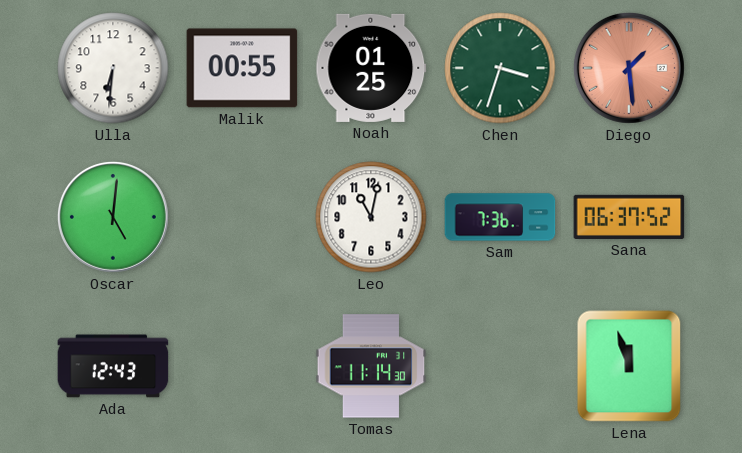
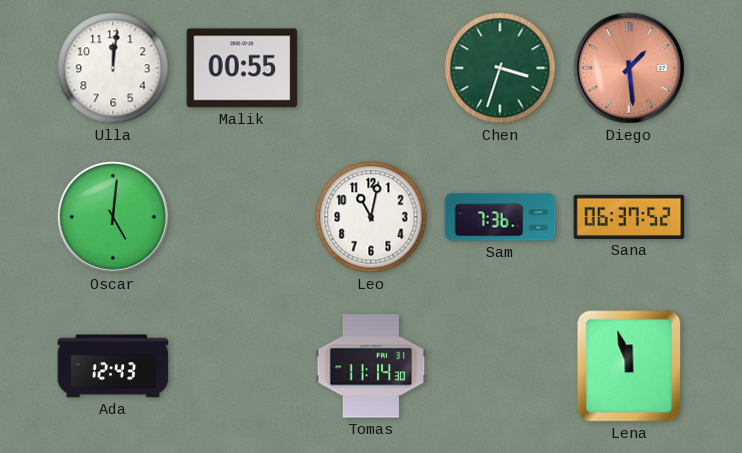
Ulla: 6:31 -> 12:01
Noah: 01:25 -> none
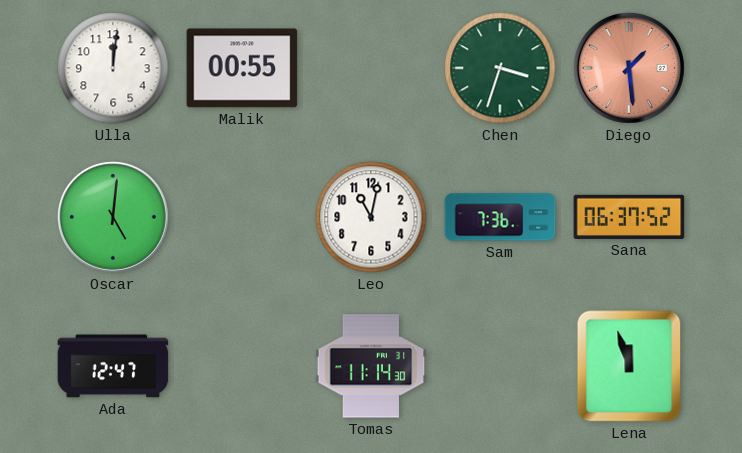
Ada: 12:43 -> 12:47
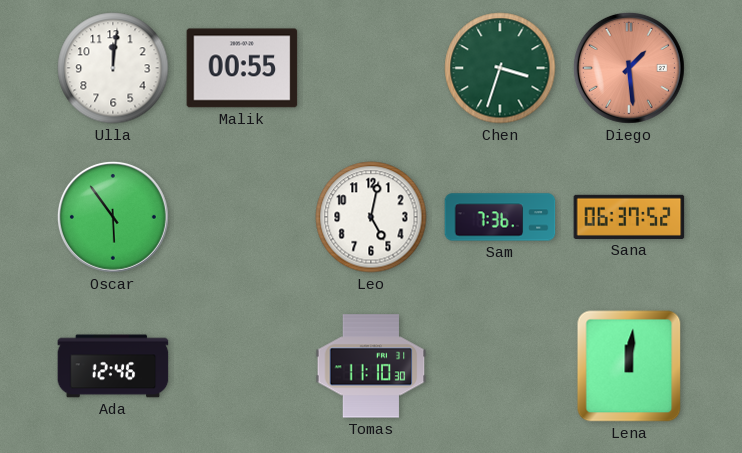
Oscar: 5:01 -> 5:54
Leo: 11:02 -> 5:02
Ada: 12:47 -> 12:46
Tomas: 11:14 -> 11:10
Lena: 11:57 -> 12:01
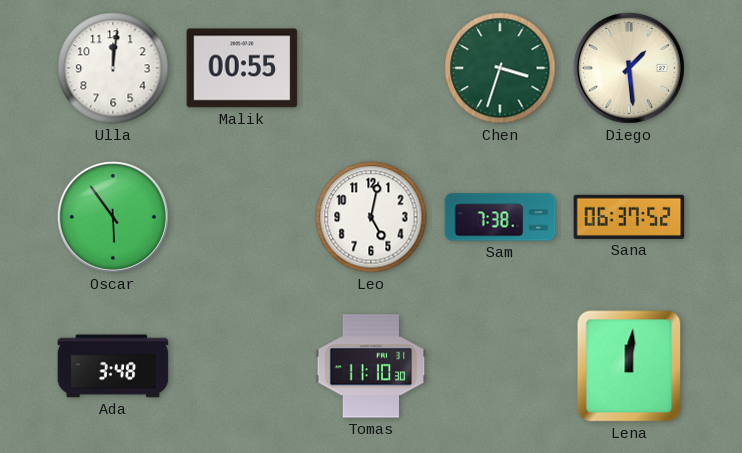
Diego dial: salmon -> cream
Sam: 7:36 -> 7:38
Ada: 12:46 -> 3:48
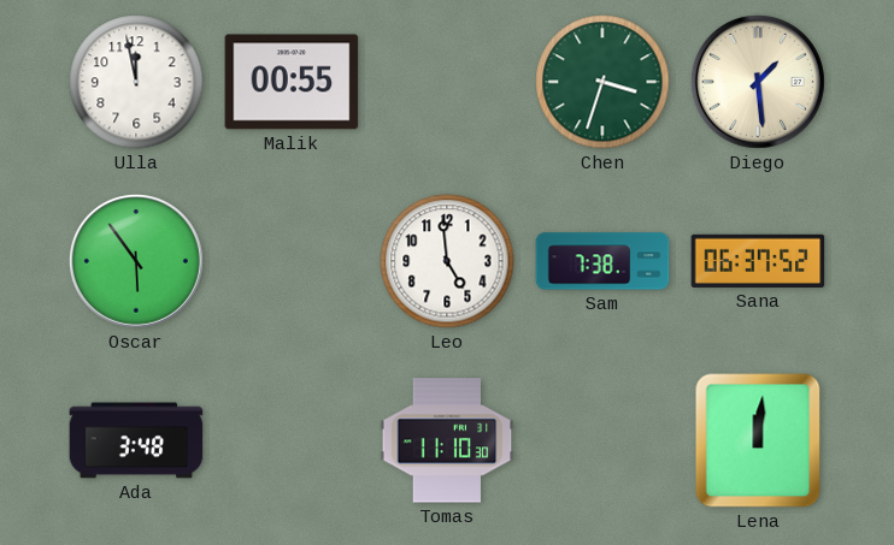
Ulla: 12:01 -> 11:58
Leo: 5:02 -> 4:59
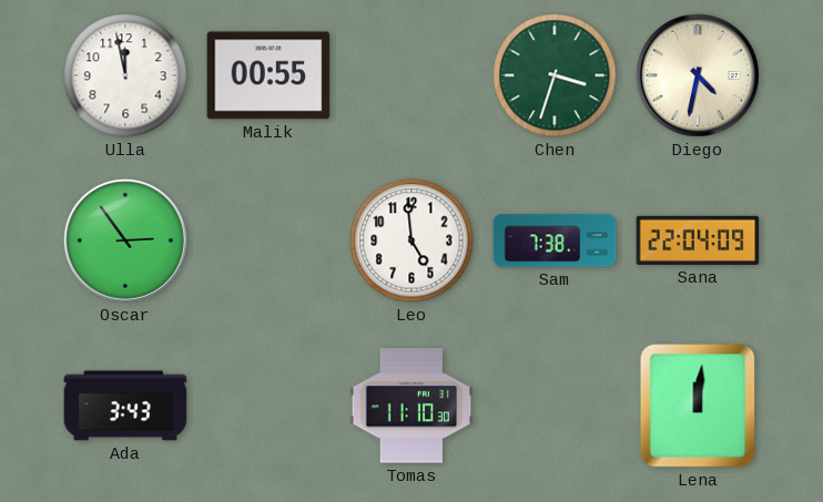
Diego: 1:29 -> 4:32
Oscar: 5:54 -> 2:54
Sana: 06:37 -> 22:04
Ada: 3:48 -> 3:43
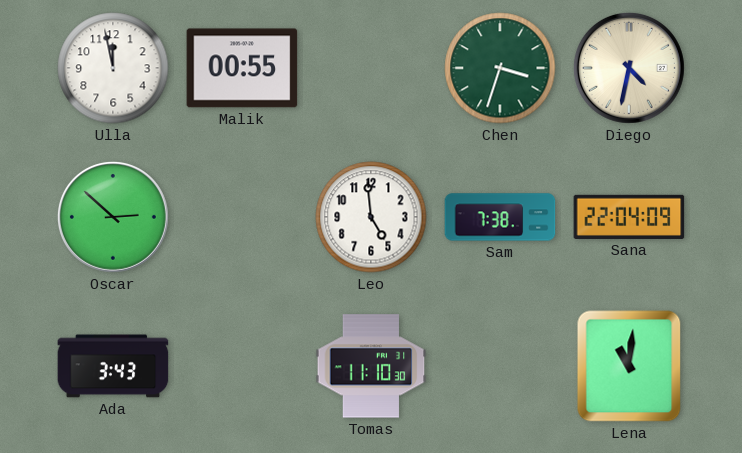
Oscar: 2:54 -> 2:52
Lena: 12:01 -> 11:01
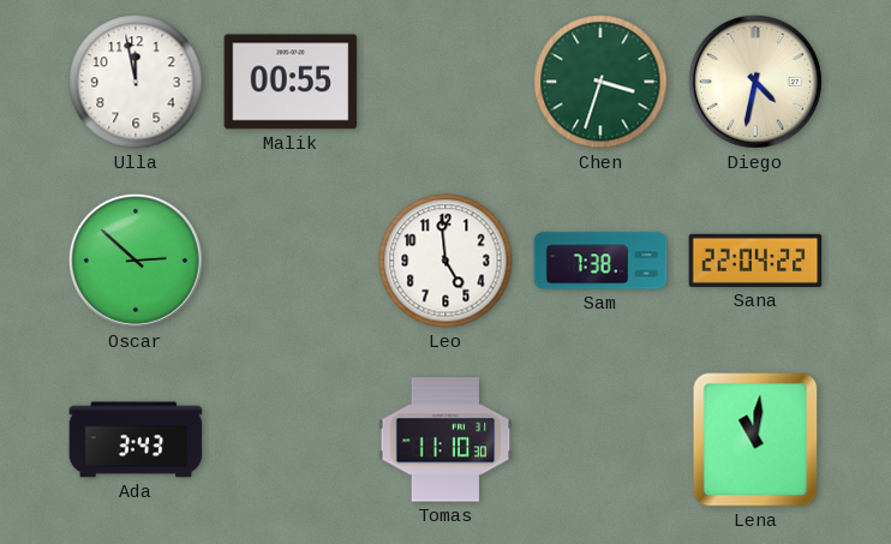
Sana: 22:04:09 -> 22:04:22
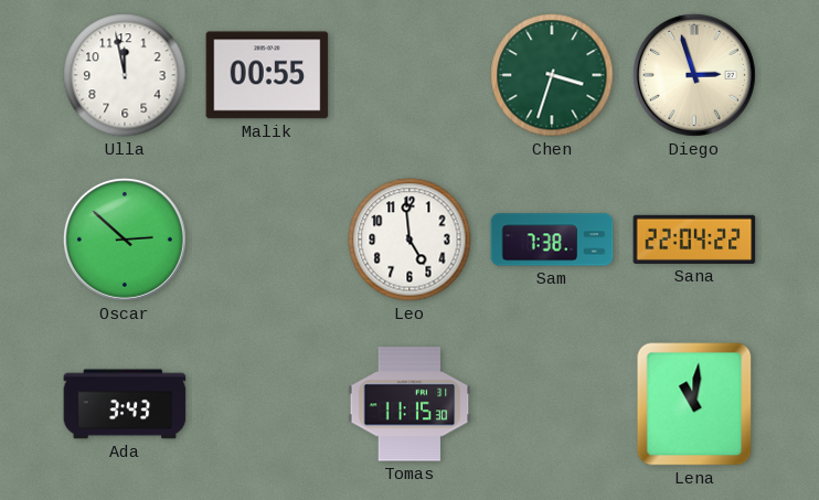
Diego: 4:32 -> 2:57
Tomas: 11:10 -> 11:15
